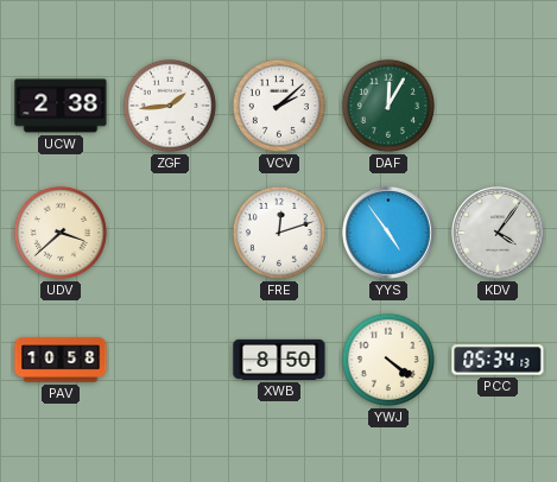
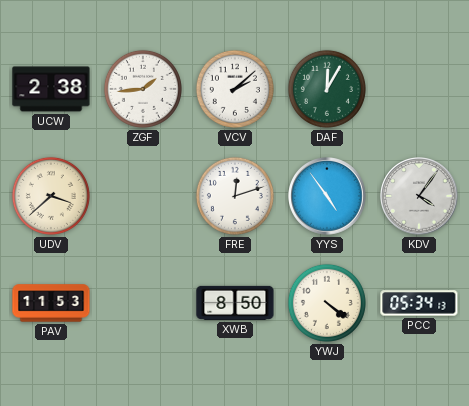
PAV: 10:58 -> 11:53
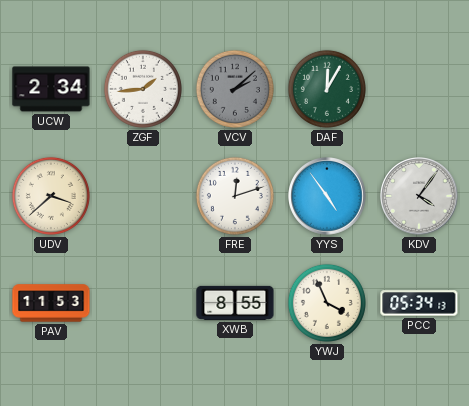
UCW: 2:38 -> 2:34
VCV dial: white -> grey
XWB: 8:50 -> 8:55
YWJ: 4:21 -> 3:56
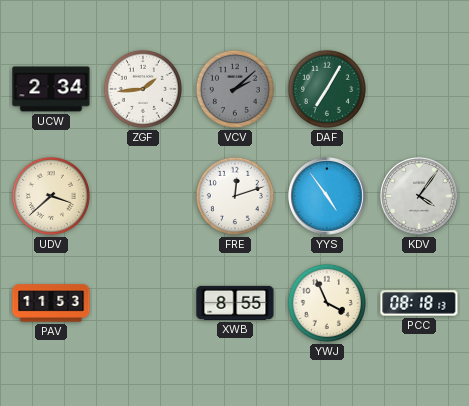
DAF: 12:05 -> 7:05
PCC: 05:34 -> 08:18
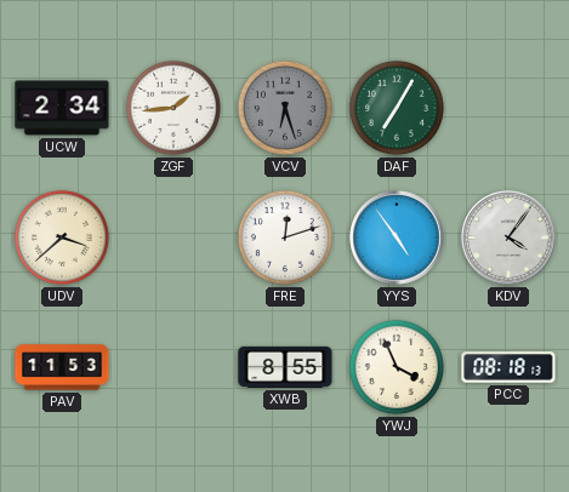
VCV: 2:08 -> 6:27
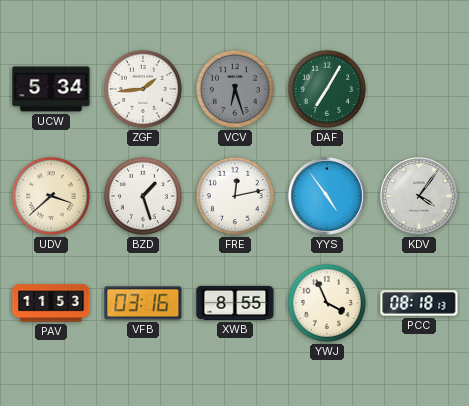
UCW: 2:34 -> 5:34
BZD: none -> 1:27
FRE: 12:12 -> 12:13
VFB: none -> 03:16
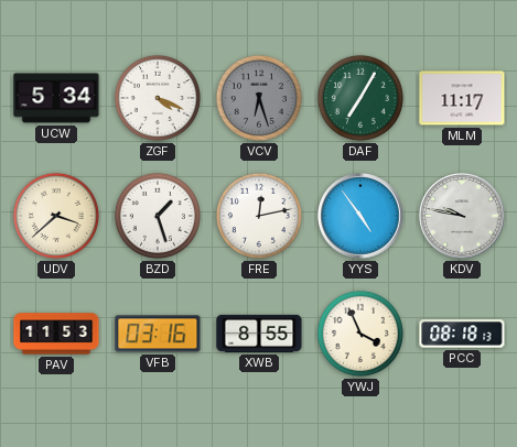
ZGF: 1:44 -> 4:19
MLM: none -> 11:17
KDV: 4:06 -> 9:47
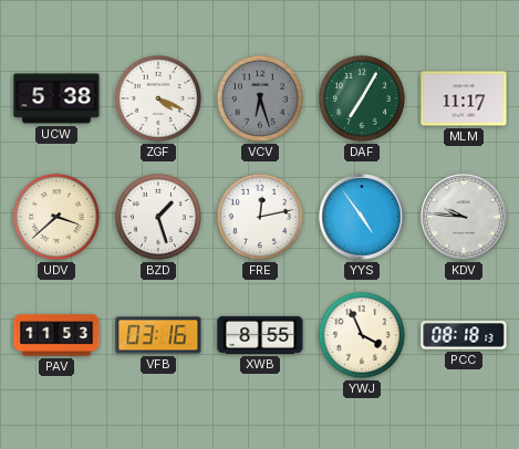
UCW: 5:34 -> 5:38
KDV: 9:47 -> 9:46
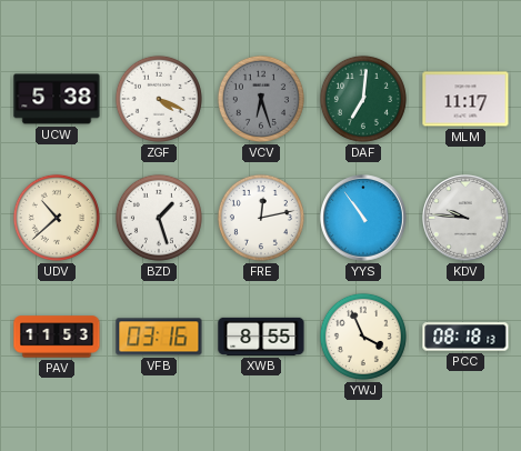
DAF: 7:05 -> 7:01
UDV: 3:38 -> 10:38
YYS: 4:54 -> 10:54
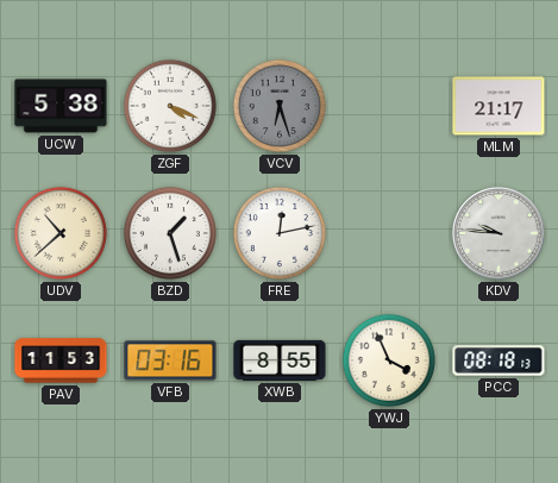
DAF: 7:01 -> none
MLM: 11:17 -> 21:17
YYS: 10:54 -> none
